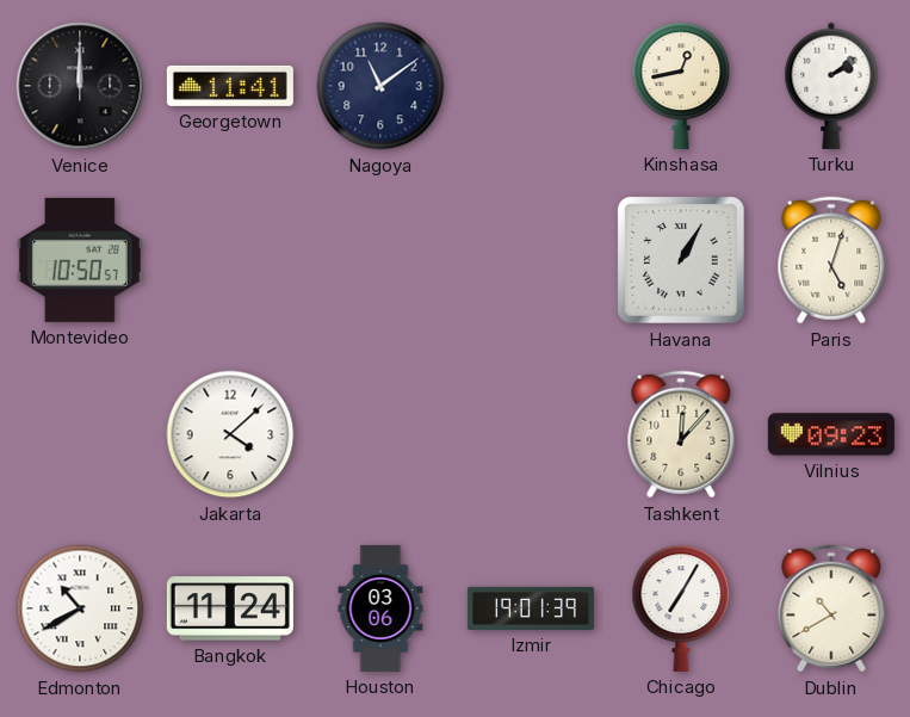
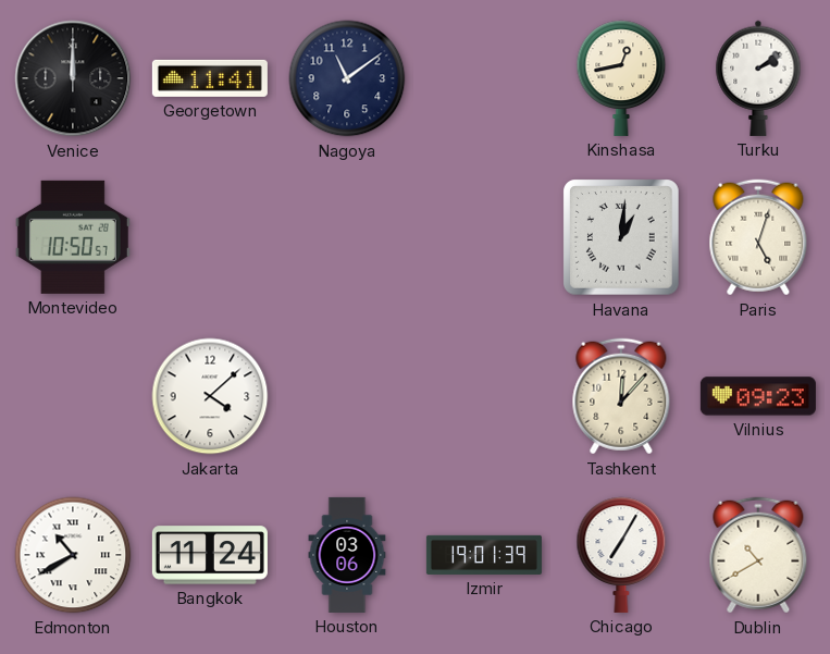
Havana: 1:05 -> 1:01
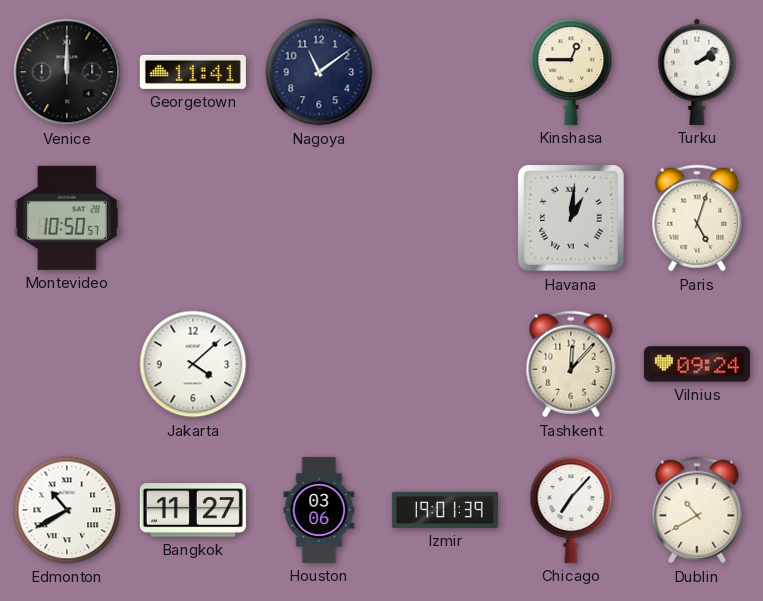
Kinshasa: 12:43 -> 12:45
Vilnius: 09:23 -> 09:24
Bangkok: 11:24 -> 11:27
Chicago: 7:05 -> 7:07
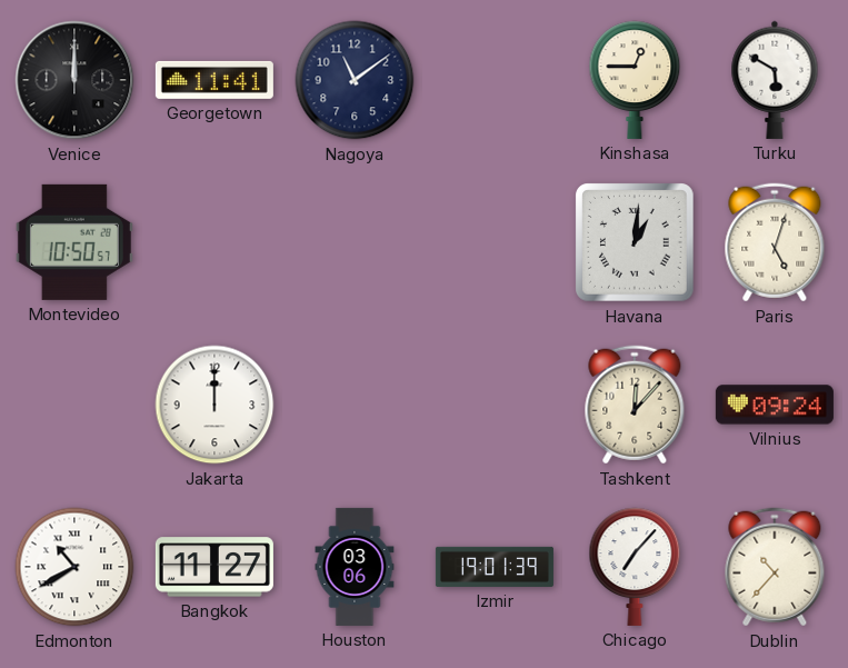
Turku: 2:09 -> 5:50
Jakarta: 4:08 -> 12:00
Dublin: 10:40 -> 10:37
